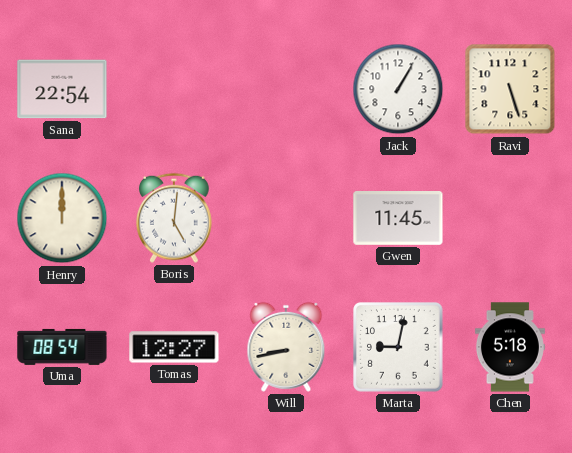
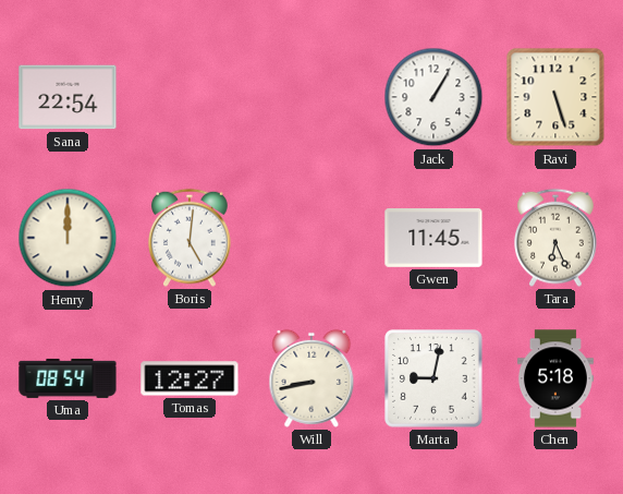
Tara: none -> 6:26
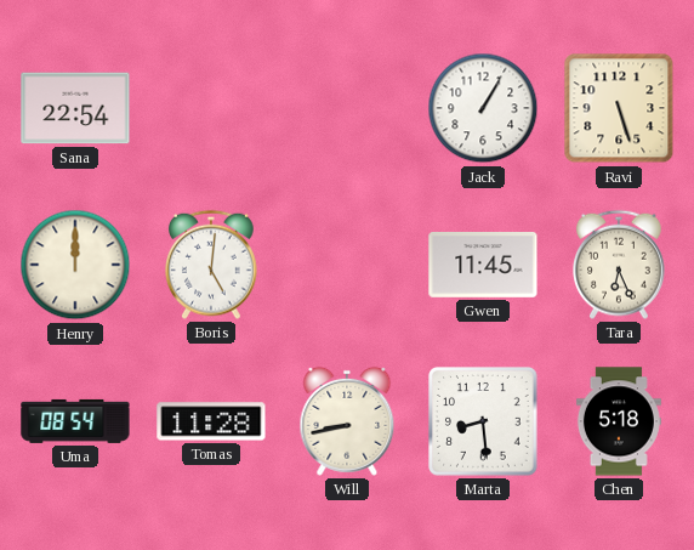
Tomas: 12:27 -> 11:28
Marta: 9:02 -> 8:29
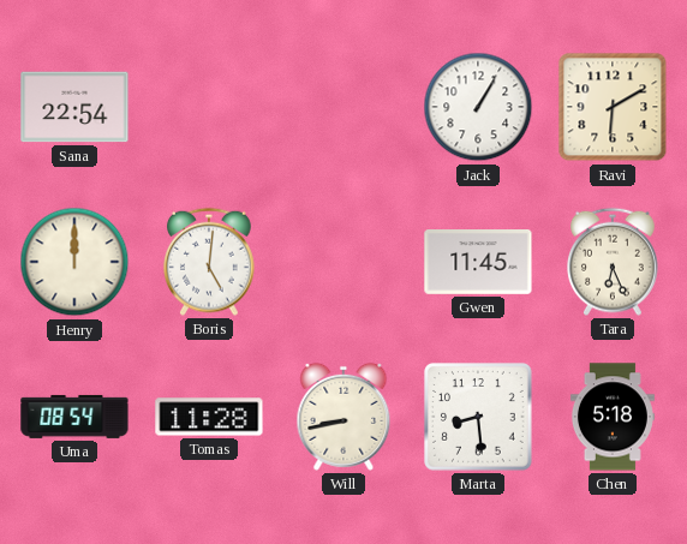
Ravi: 5:27 -> 6:10
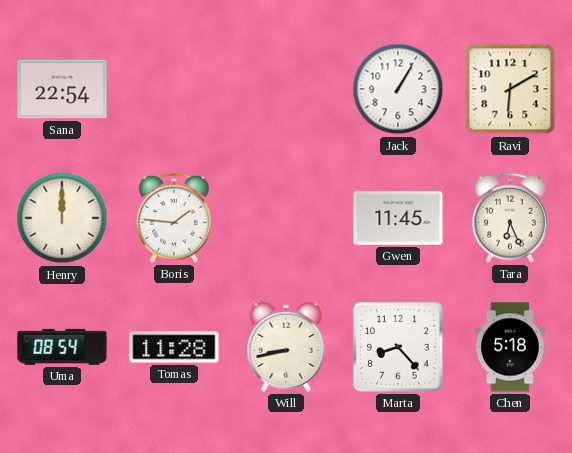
Boris: 5:01 -> 1:46
Marta: 8:29 -> 8:23
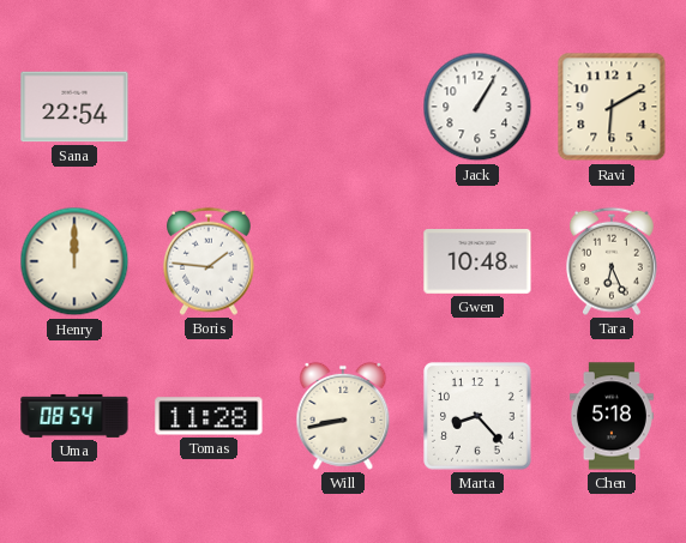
Gwen: 11:45 -> 10:48
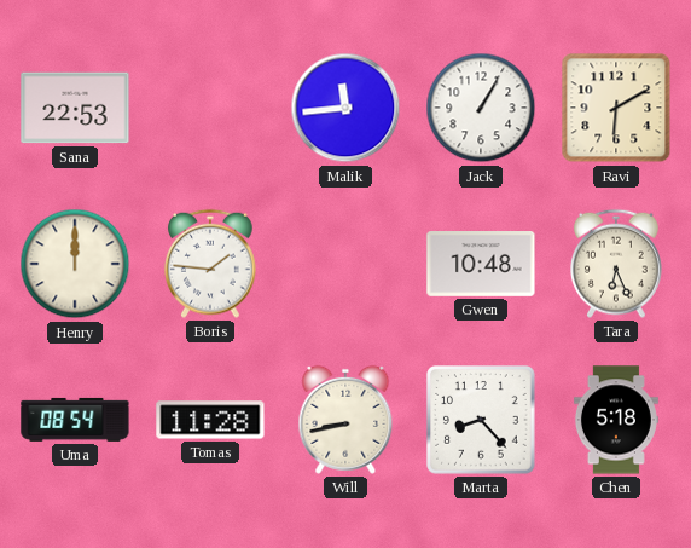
Sana: 22:54 -> 22:53
Malik: none -> 11:44
